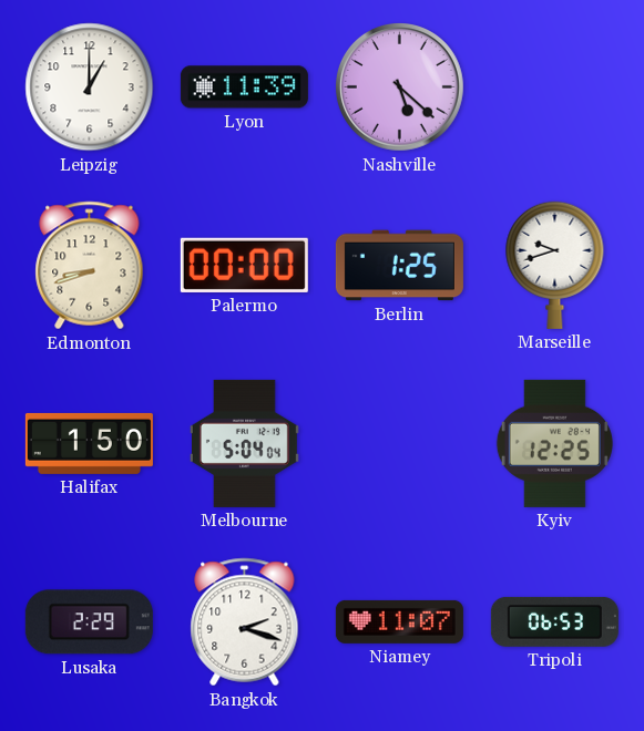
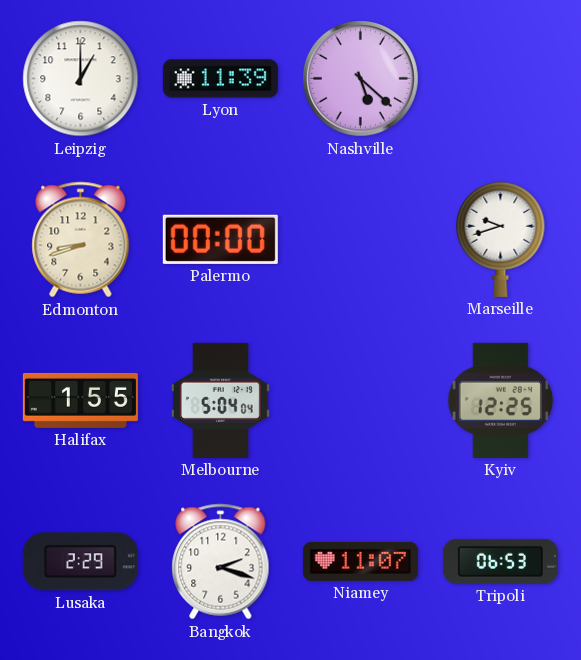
Berlin: 1:25 -> none
Halifax: 1:50 -> 1:55
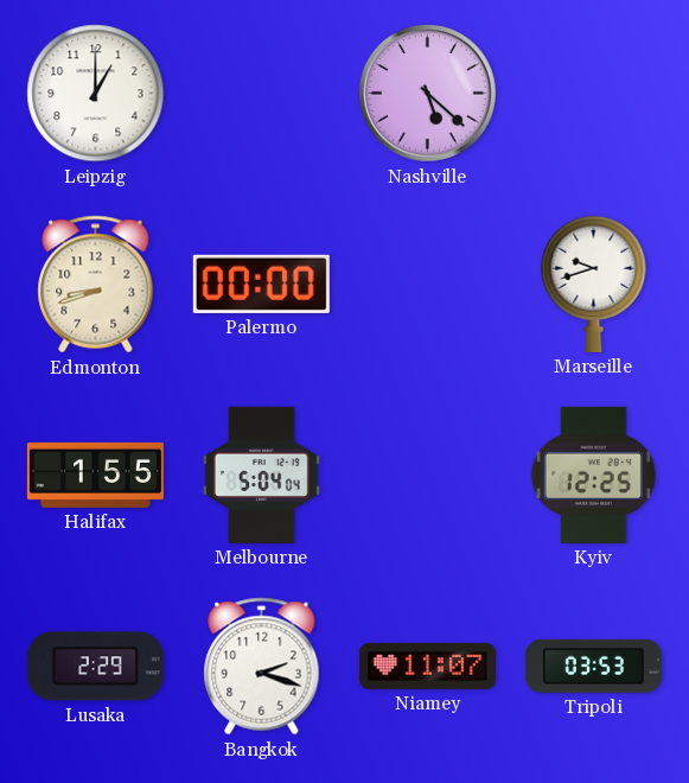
Lyon: 11:39 -> none
Tripoli: 06:53 -> 03:53
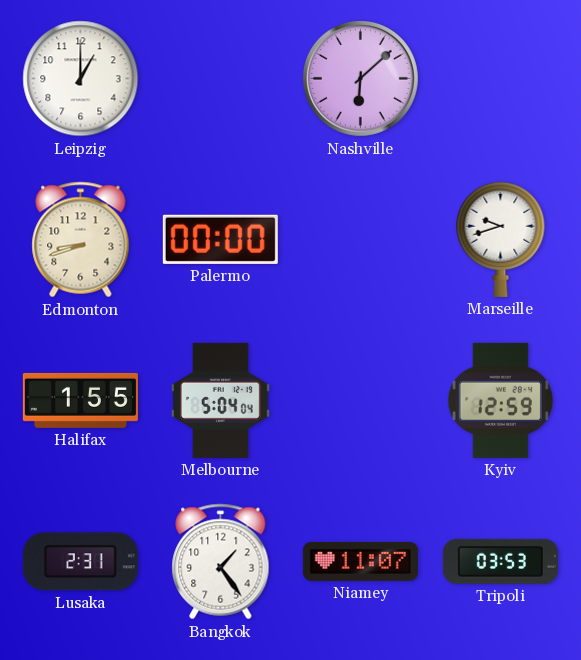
Nashville: 5:22 -> 6:08
Kyiv: 12:25 -> 12:59
Lusaka: 2:29 -> 2:31
Bangkok: 2:18 -> 1:24
